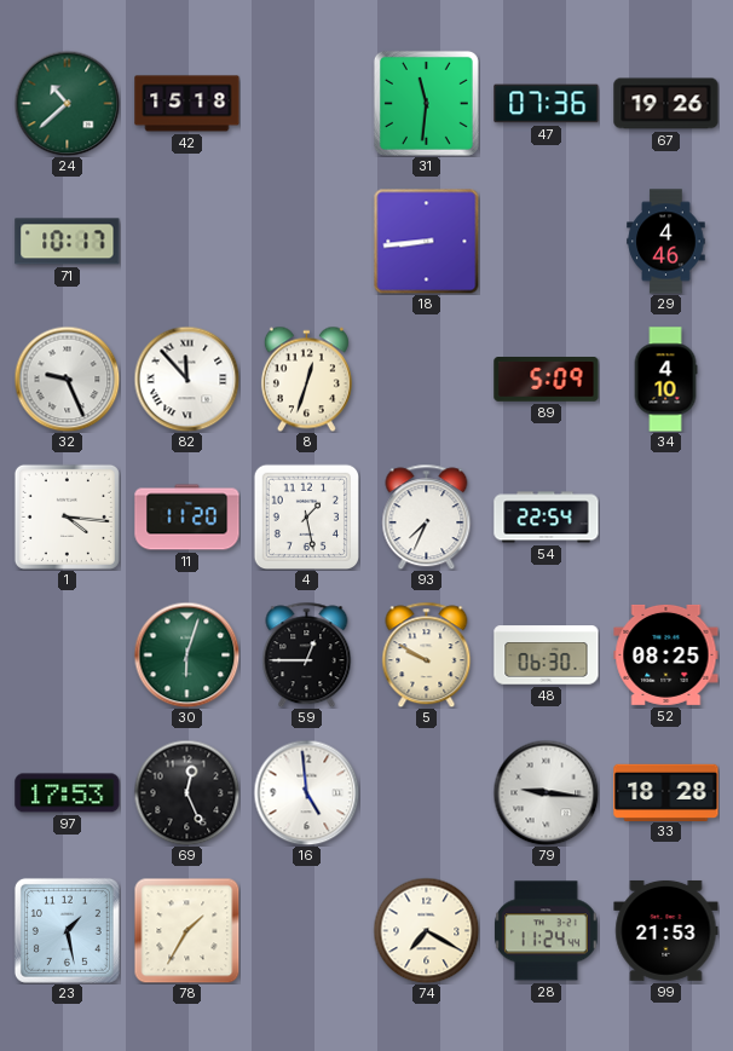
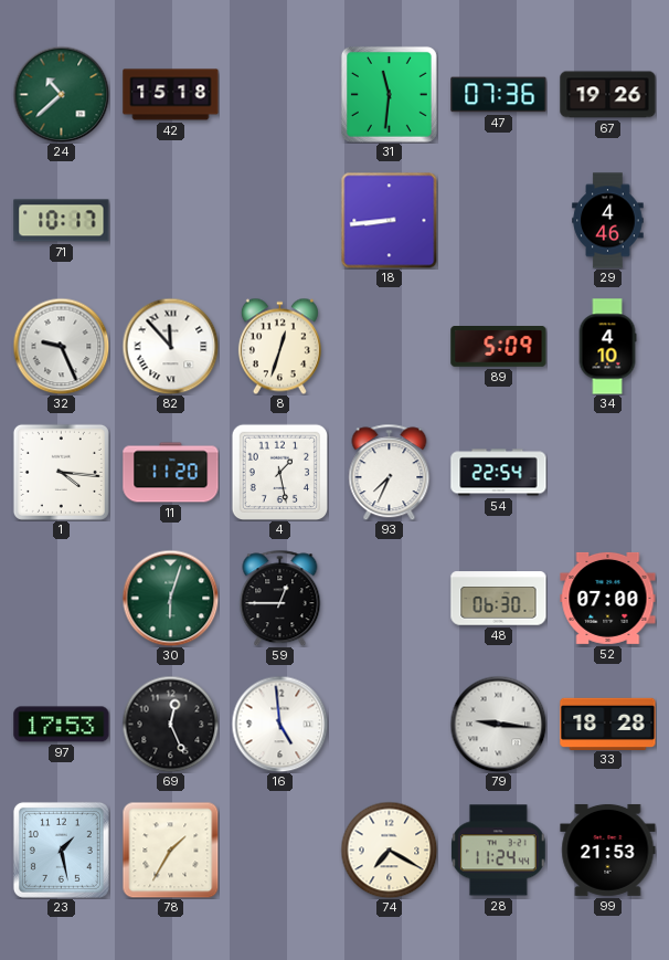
5: 9:50 -> none
52: 08:25 -> 07:00
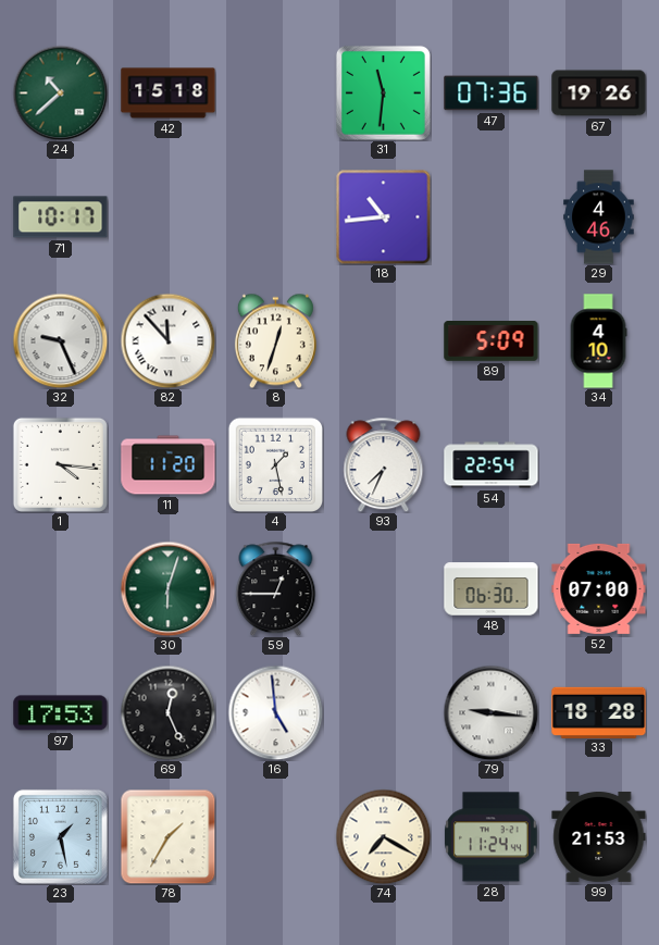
18: 8:44 -> 10:44
